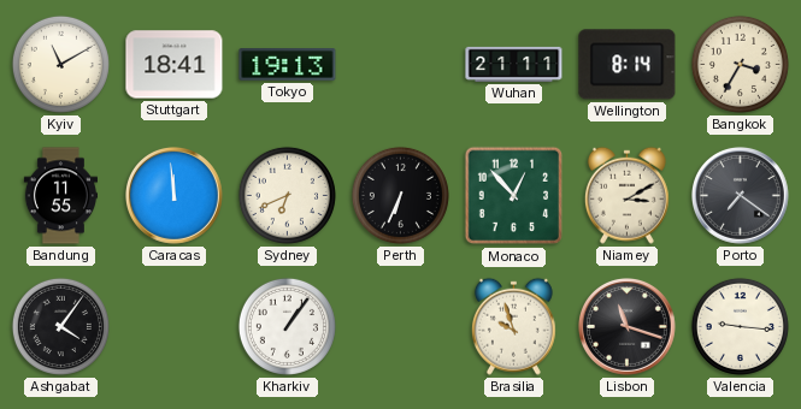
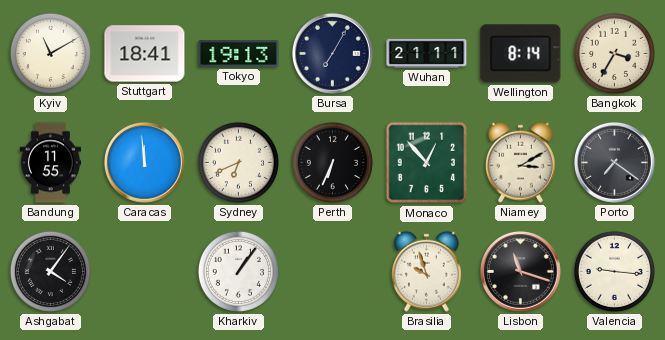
Bursa: none -> 7:05
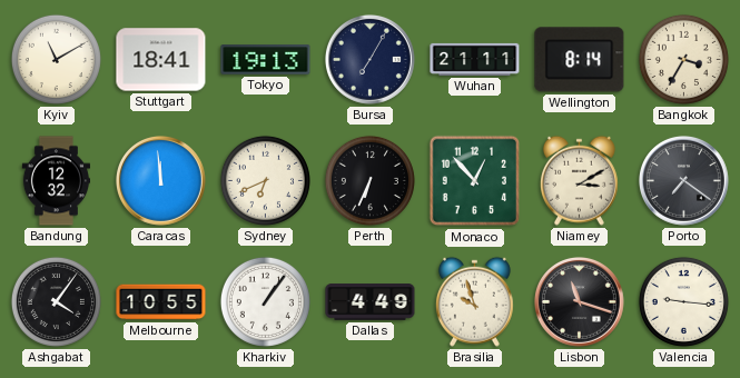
Bandung: 11:55 -> 12:32
Melbourne: none -> 10:55
Dallas: none -> 4:49
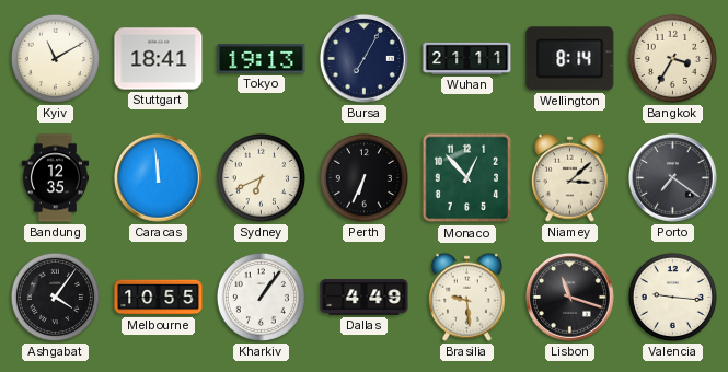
Bandung: 12:32 -> 12:35
Niamey: 3:10 -> 3:08
Brasilia: 9:57 -> 9:29
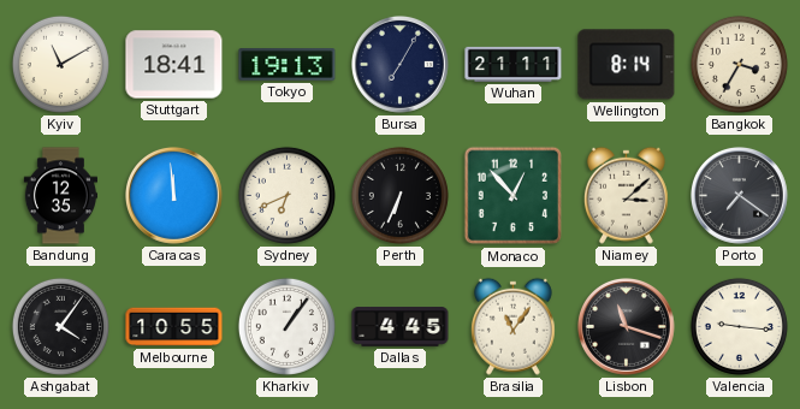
Dallas: 4:49 -> 4:45
Brasilia: 9:29 -> 11:06
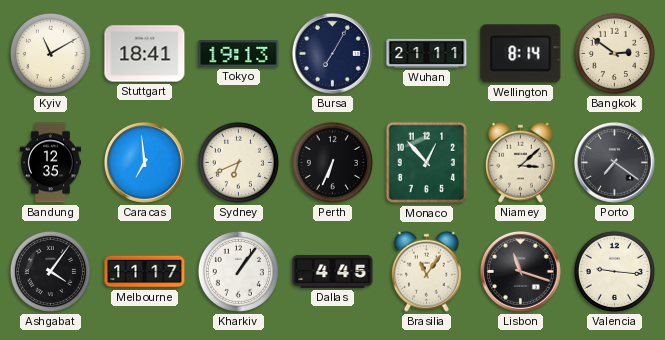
Bangkok: 3:35 -> 2:51
Caracas: 11:59 -> 6:59
Melbourne: 10:55 -> 11:17
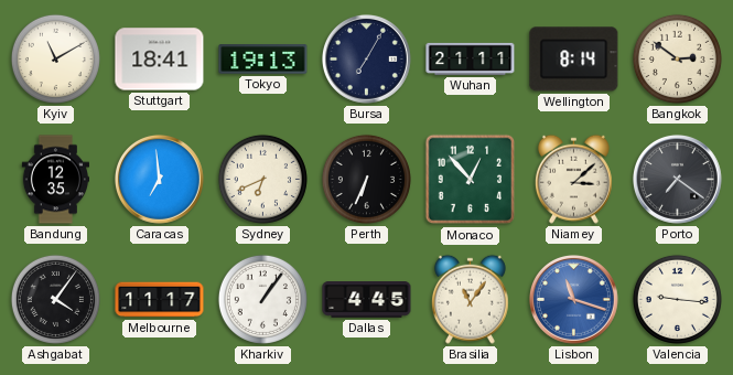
Lisbon dial: black -> blue
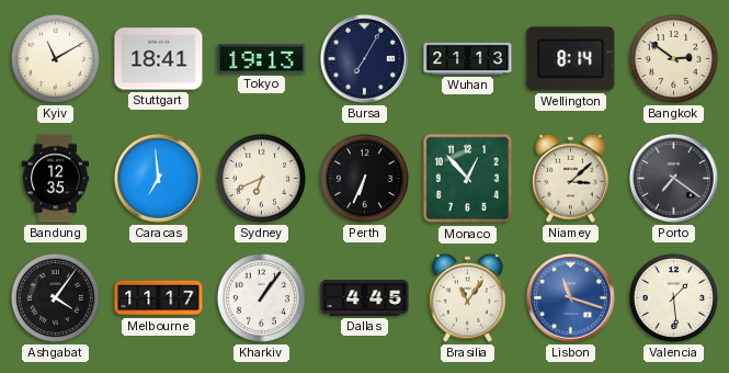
Wuhan: 21:11 -> 21:13
Valencia: 9:16 -> 1:29
